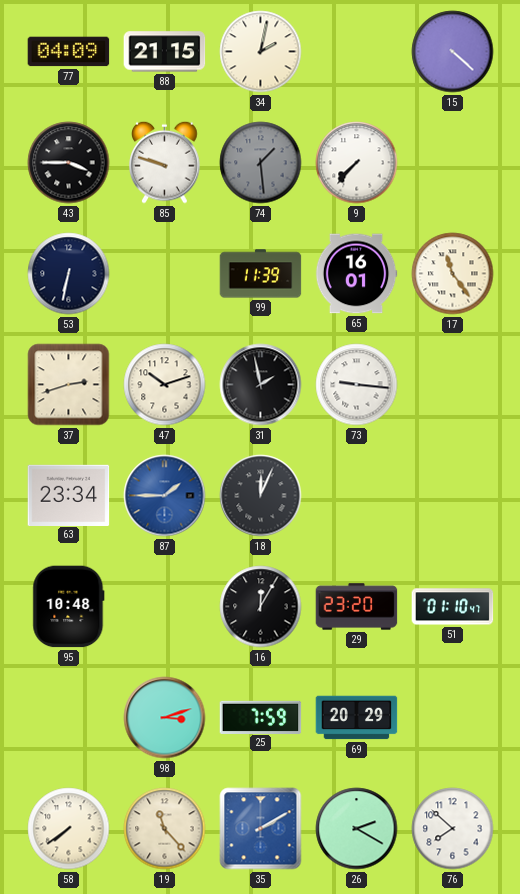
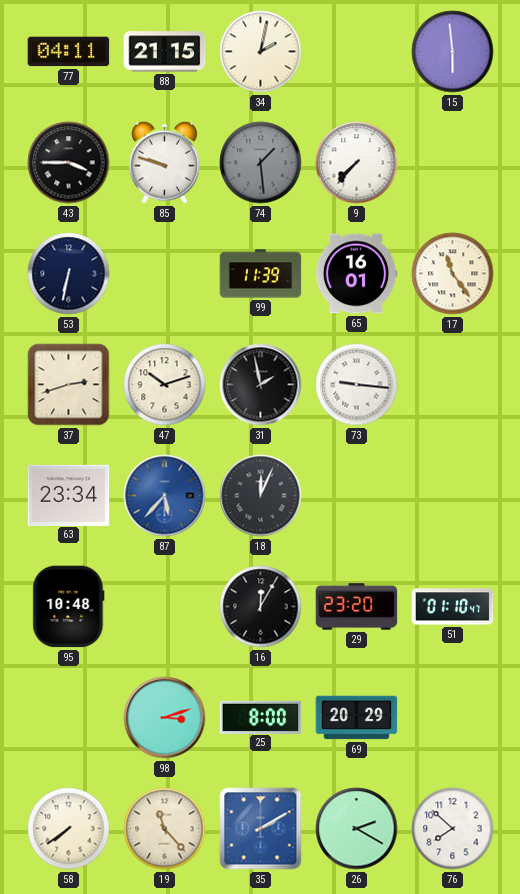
77: 04:09 -> 04:11
15: 4:22 -> 5:59
87: 1:45 -> 5:37
25: 7:59 -> 8:00
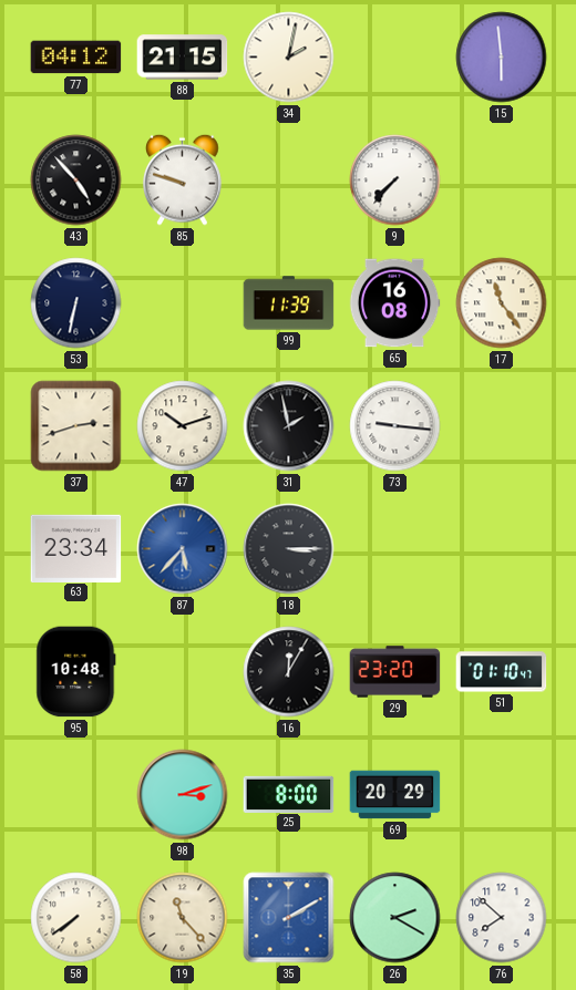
77: 04:11 -> 04:12
43: 3:45 -> 4:53
74: 1:29 -> none
65: 16:01 -> 16:08
18: 12:04 -> 3:15
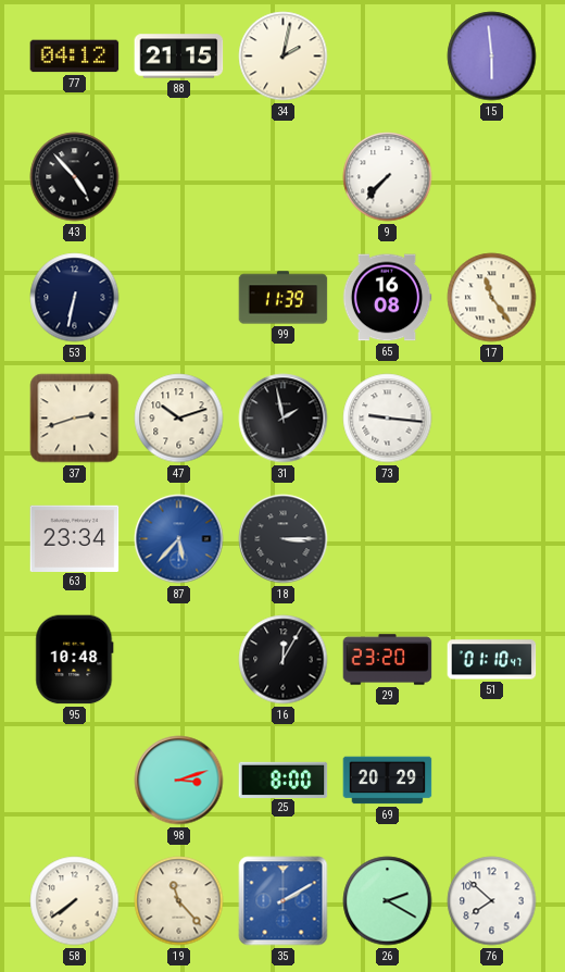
85: 9:48 -> none
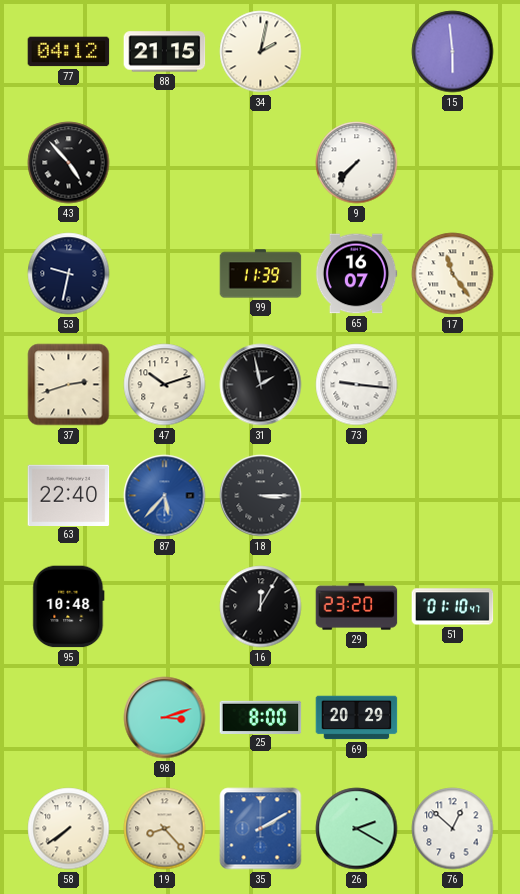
53: 6:32 -> 9:32
65: 16:08 -> 16:07
63: 23:34 -> 22:40
19: 11:23 -> 8:23
76: 7:52 -> 12:52
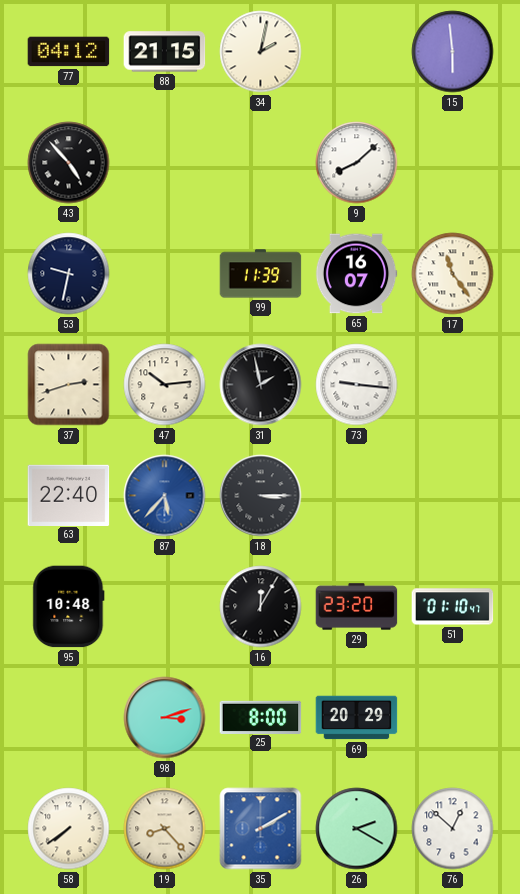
9: 7:37 -> 8:08
47: 10:12 -> 10:14
